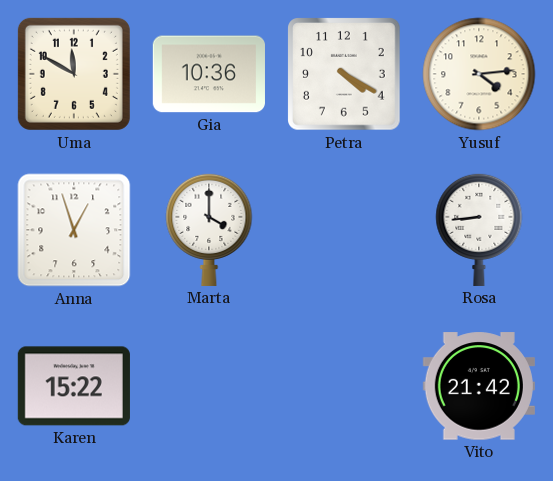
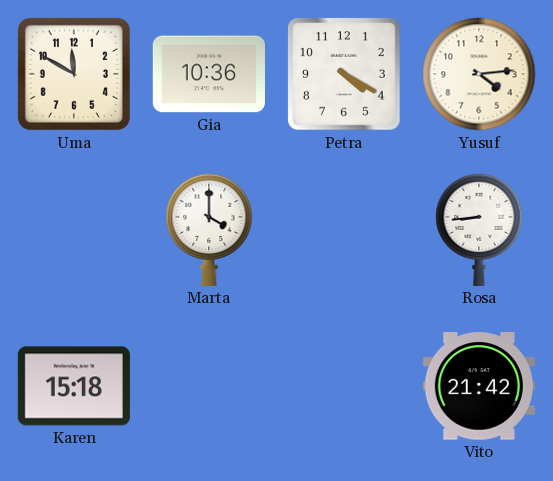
Anna: 12:57 -> none
Karen: 15:22 -> 15:18
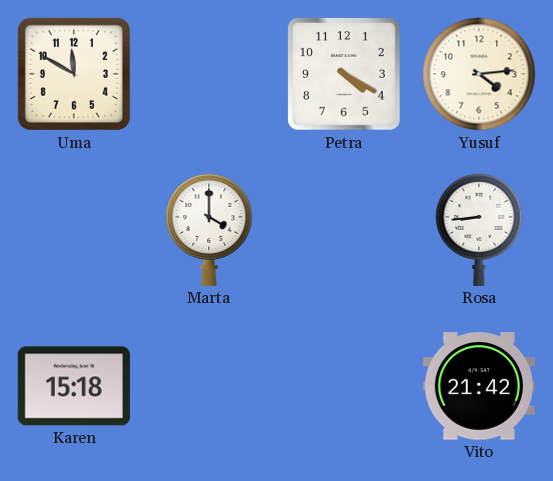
Gia: 10:36 -> none
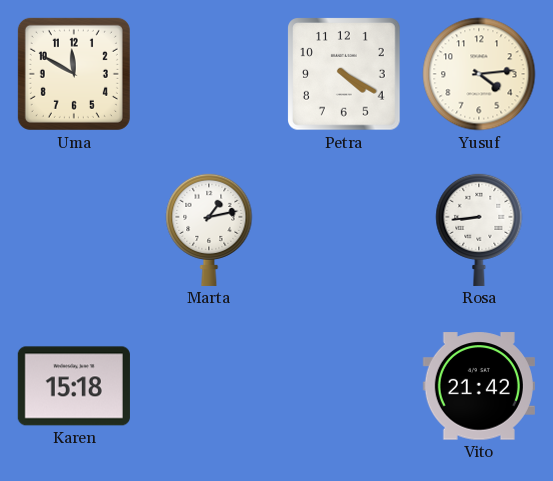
Marta: 4:00 -> 1:13
